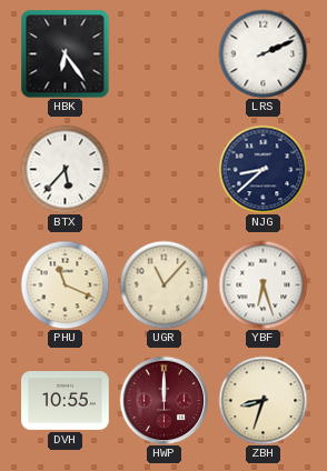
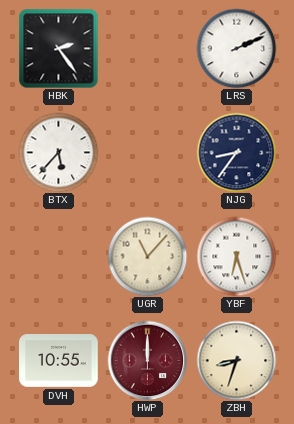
HBK: 6:24 -> 2:24
NJG: 8:38 -> 8:36
PHU: 11:19 -> none
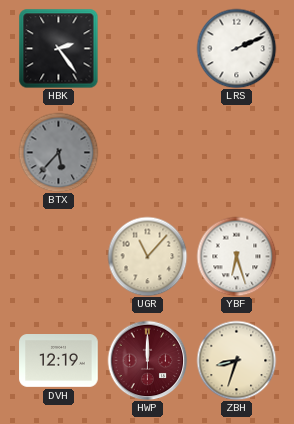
BTX dial: white -> grey
NJG: 8:36 -> none
DVH: 10:55 -> 12:19
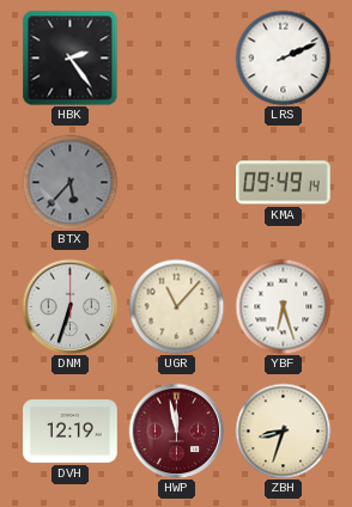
KMA: none -> 09:49
DNM: none -> 6:33
HWP: 12:00 -> 11:58
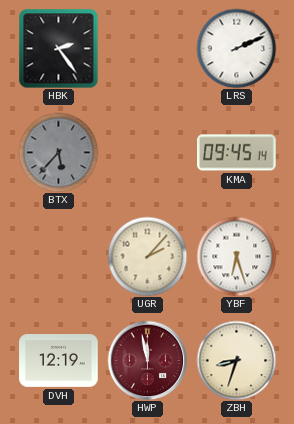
KMA: 09:49 -> 09:45
DNM: 6:33 -> none
UGR: 11:07 -> 2:07
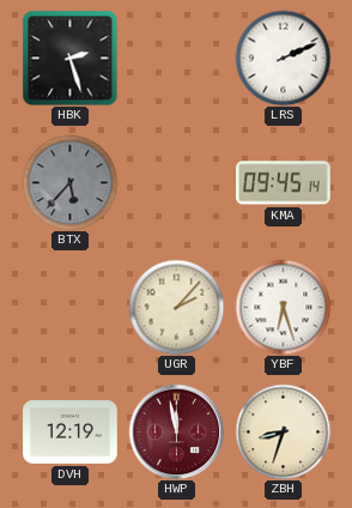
HBK: 2:24 -> 2:27
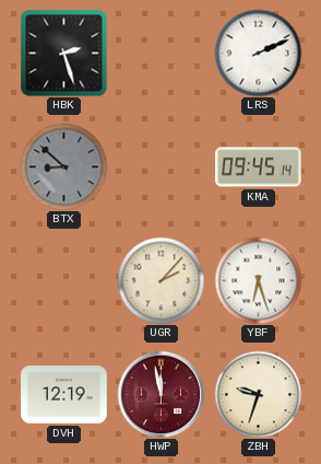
BTX: 5:37 -> 8:52
ZBH: 8:33 -> 9:33
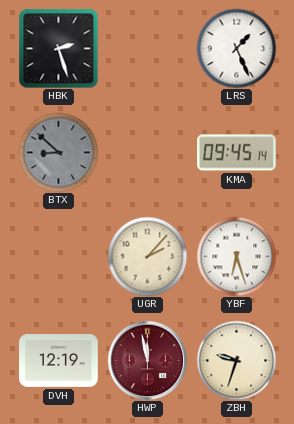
LRS: 2:11 -> 1:26
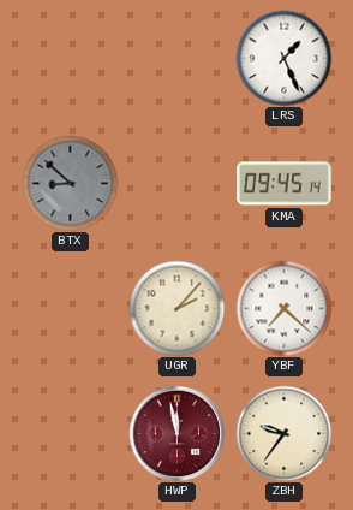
HBK: 2:27 -> none
YBF: 6:27 -> 7:22
DVH: 12:19 -> none
ZBH: 9:33 -> 9:36
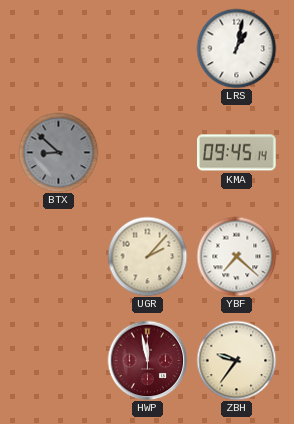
LRS: 1:26 -> 1:02
